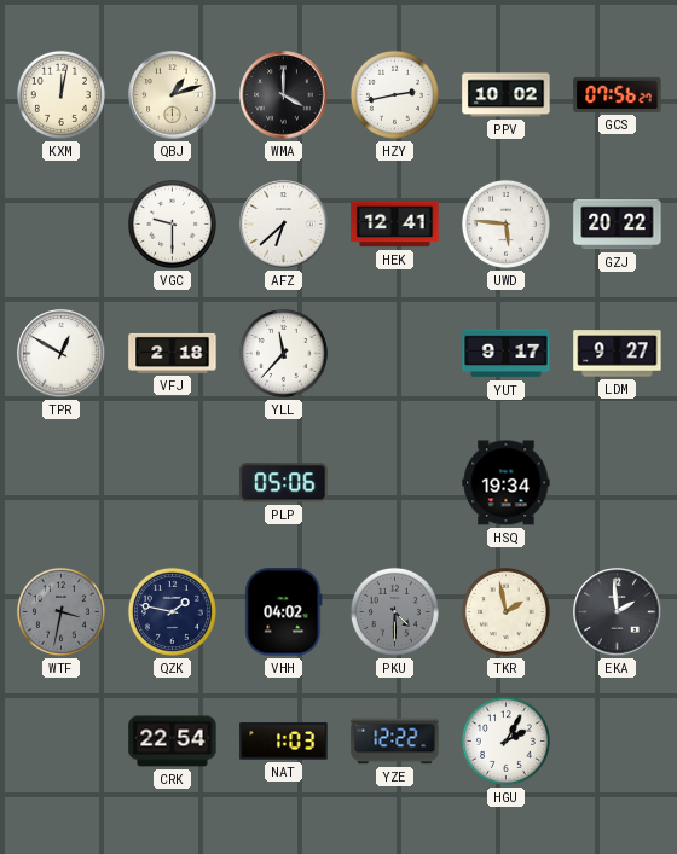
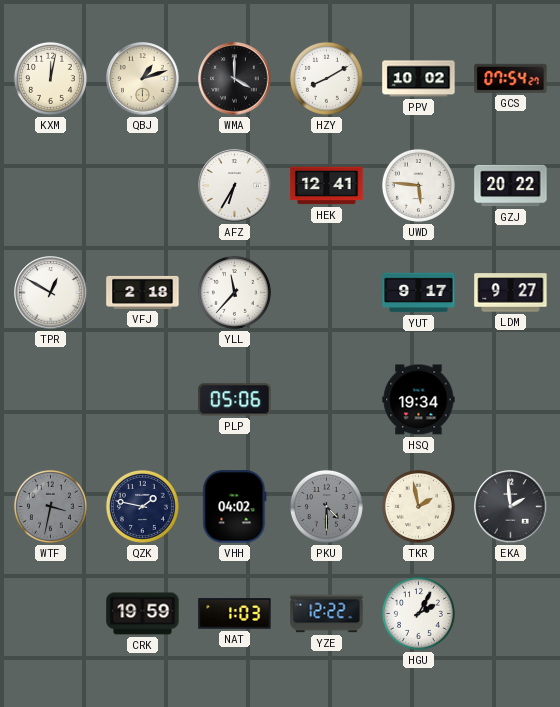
HZY: 2:43 -> 8:10
GCS: 07:56 -> 07:54
VGC: 9:30 -> none
AFZ: 6:38 -> 6:35
CRK: 22:54 -> 19:59
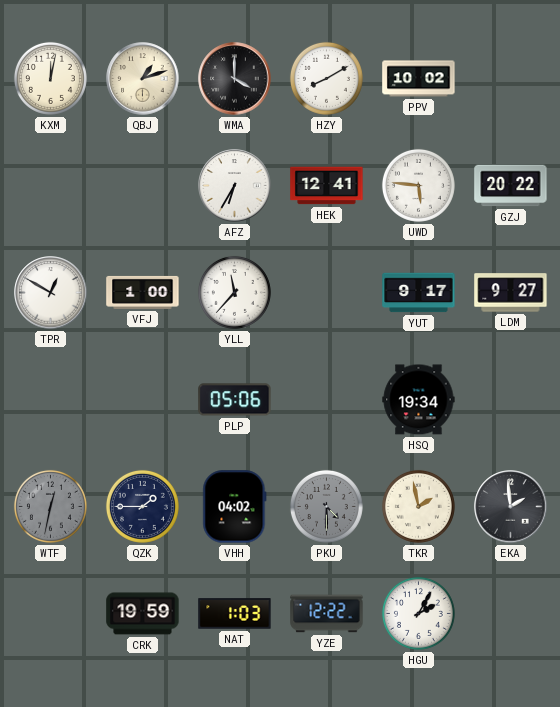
GCS: 07:54 -> none
VFJ: 2:18 -> 1:00
WTF: 3:32 -> 12:32
QZK: 1:47 -> 1:45
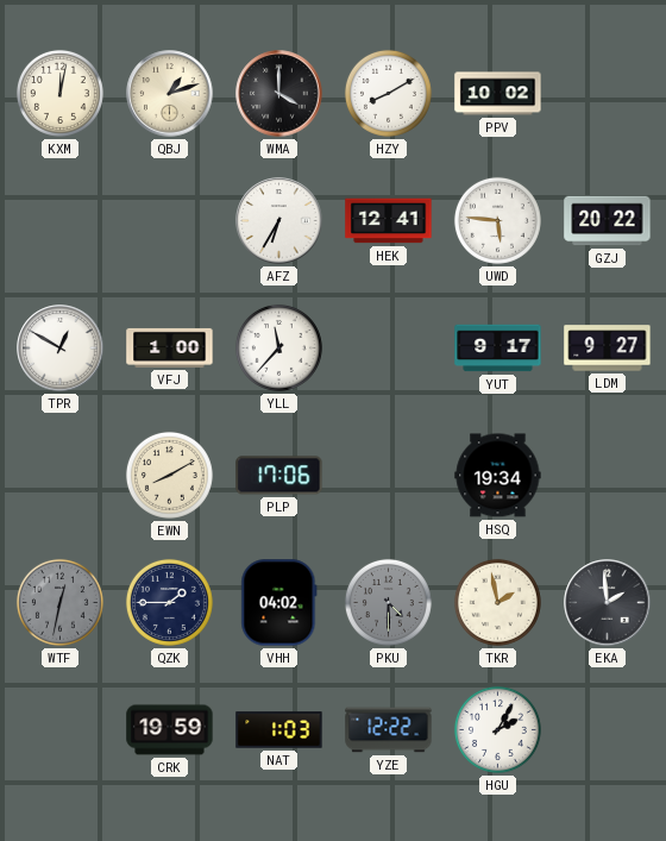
EWN: none -> 8:10
PLP: 05:06 -> 17:06
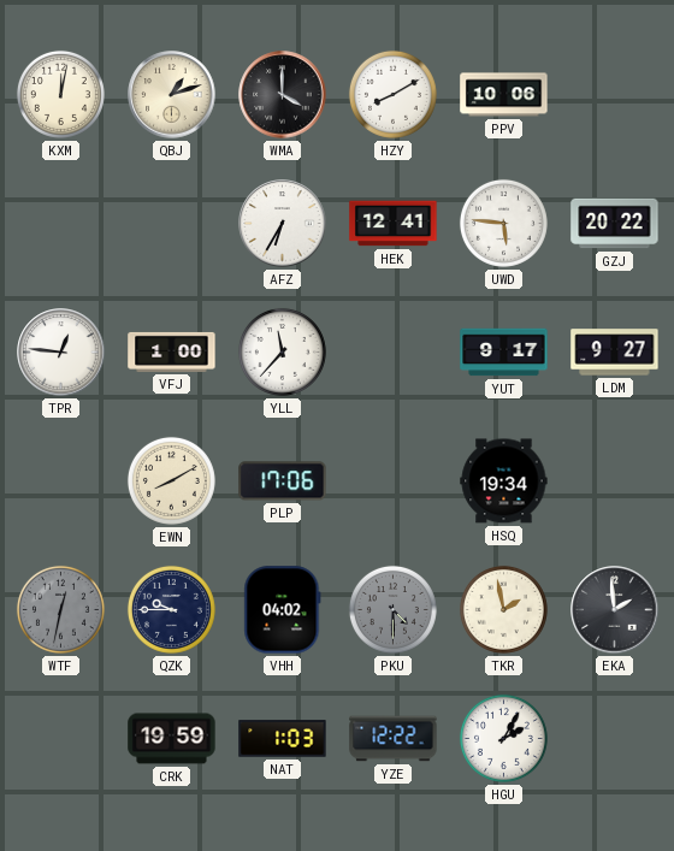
PPV: 10:02 -> 10:06
TPR: 12:50 -> 12:46
QZK: 1:45 -> 9:45
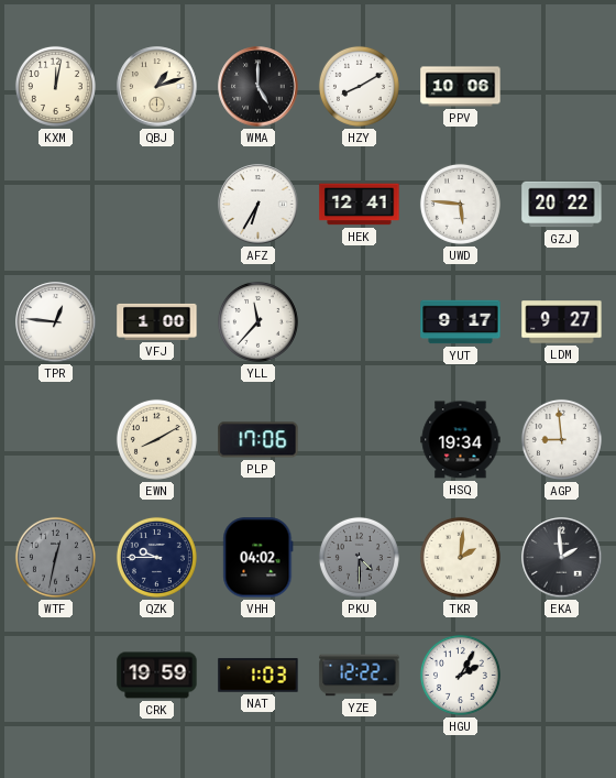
WMA: 4:00 -> 5:00
AGP: none -> 8:59
TKR: 1:58 -> 2:01
